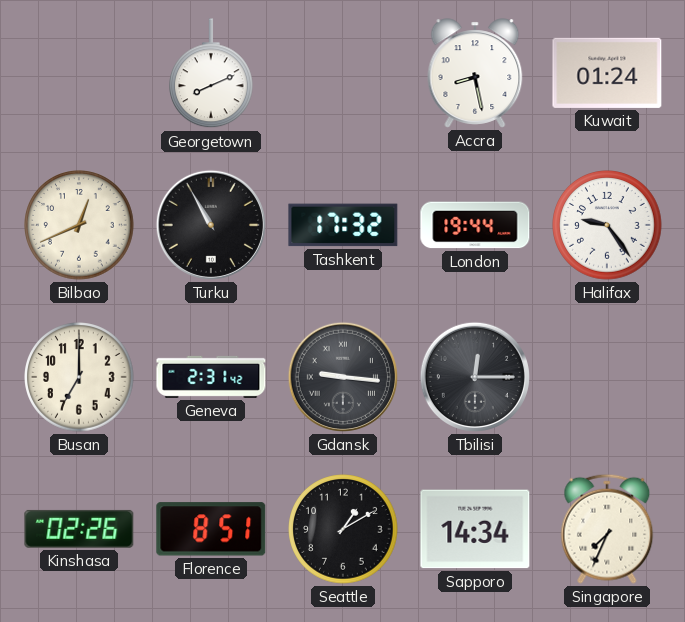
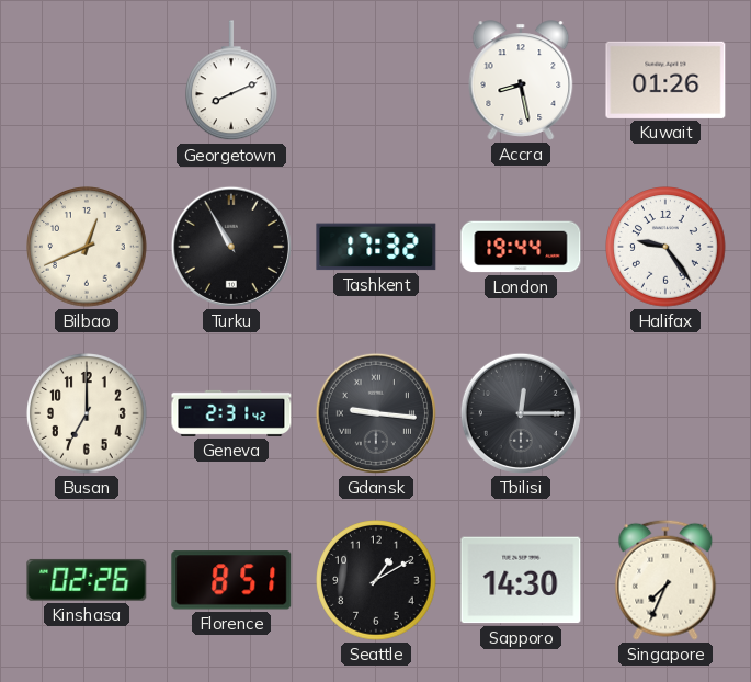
Kuwait: 01:24 -> 01:26
Sapporo: 14:34 -> 14:30
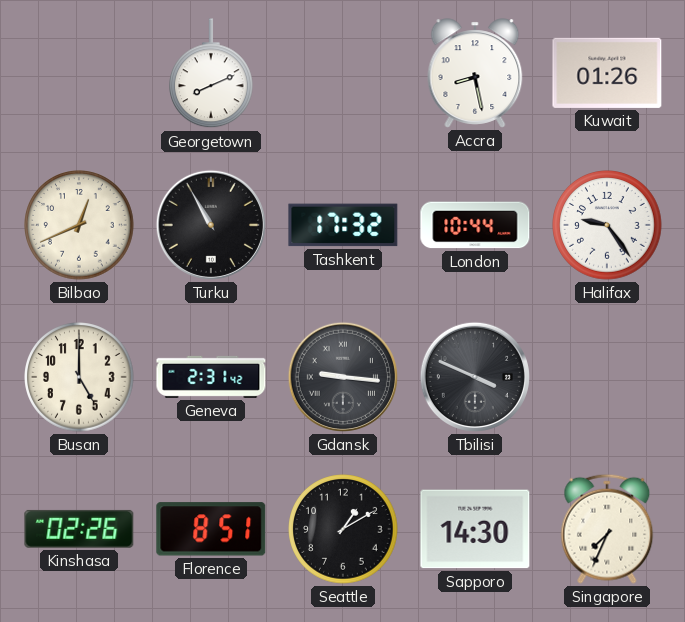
London: 19:44 -> 10:44
Busan: 7:00 -> 5:00
Tbilisi: 12:15 -> 3:49
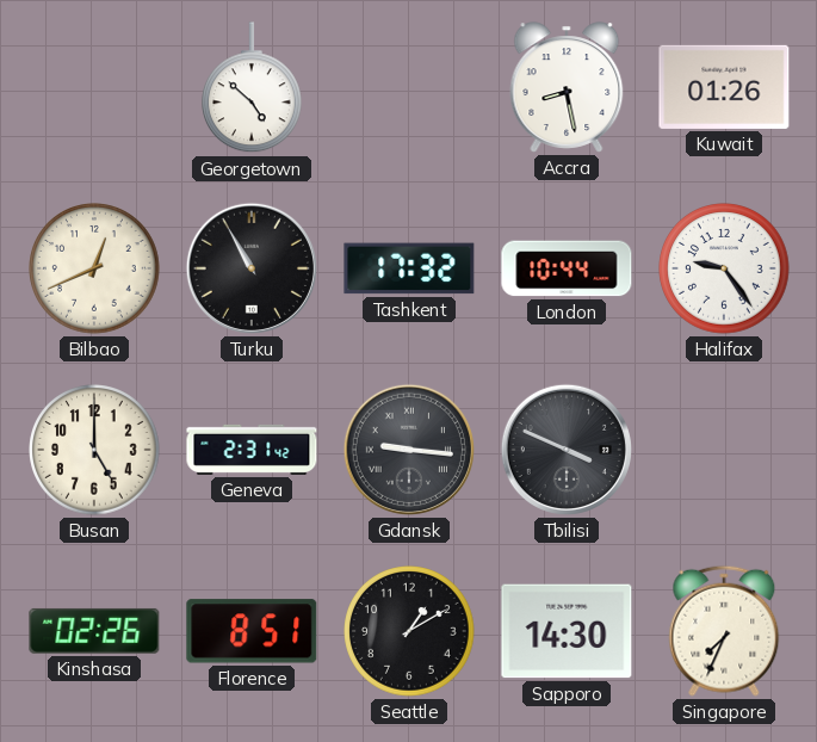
Georgetown: 8:11 -> 4:52
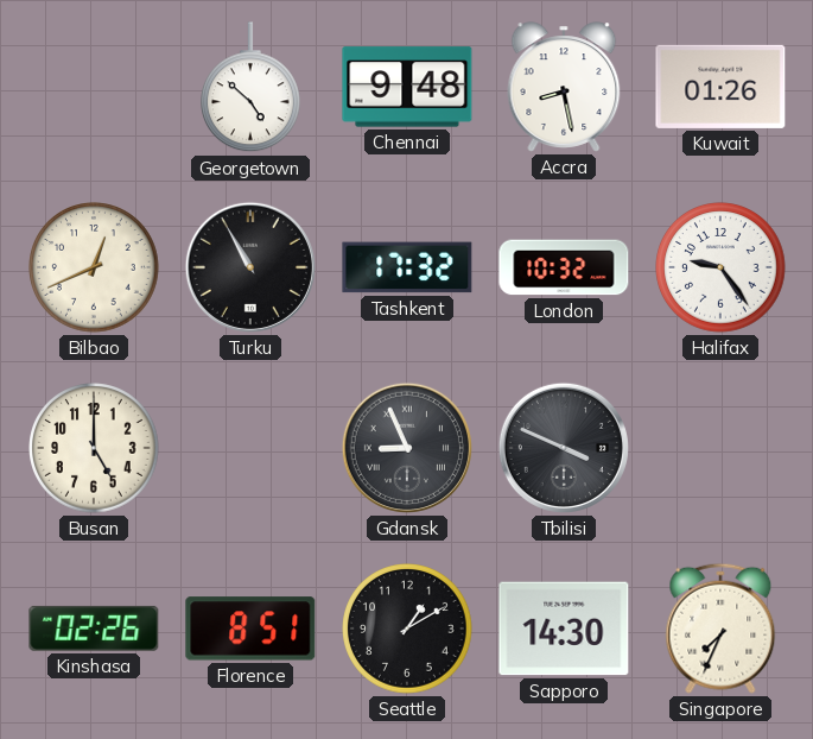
Chennai: none -> 9:48
London: 10:44 -> 10:32
Geneva: 2:31 -> none
Gdansk: 9:16 -> 8:56
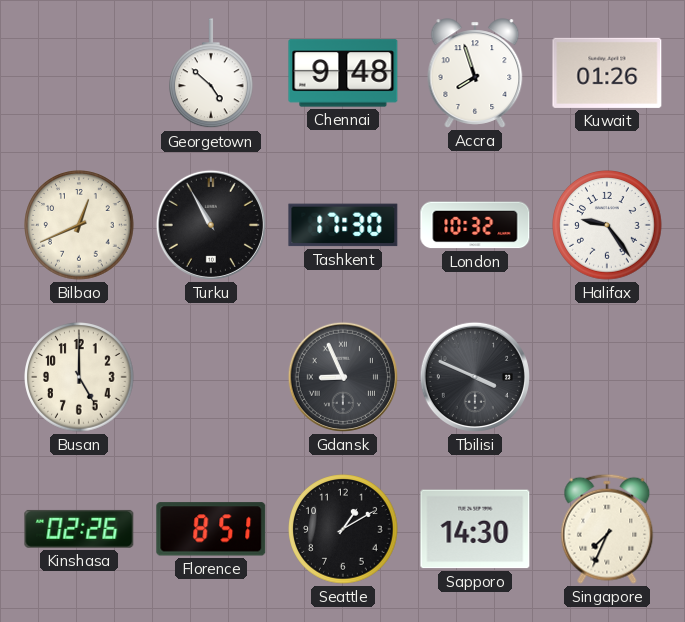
Accra: 8:28 -> 7:57
Tashkent: 17:32 -> 17:30
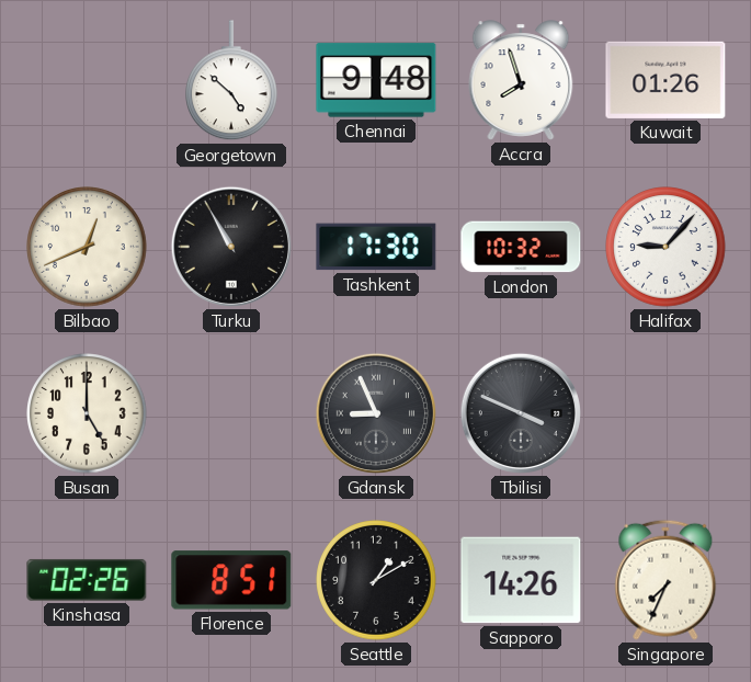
Halifax: 9:24 -> 9:07
Sapporo: 14:30 -> 14:26
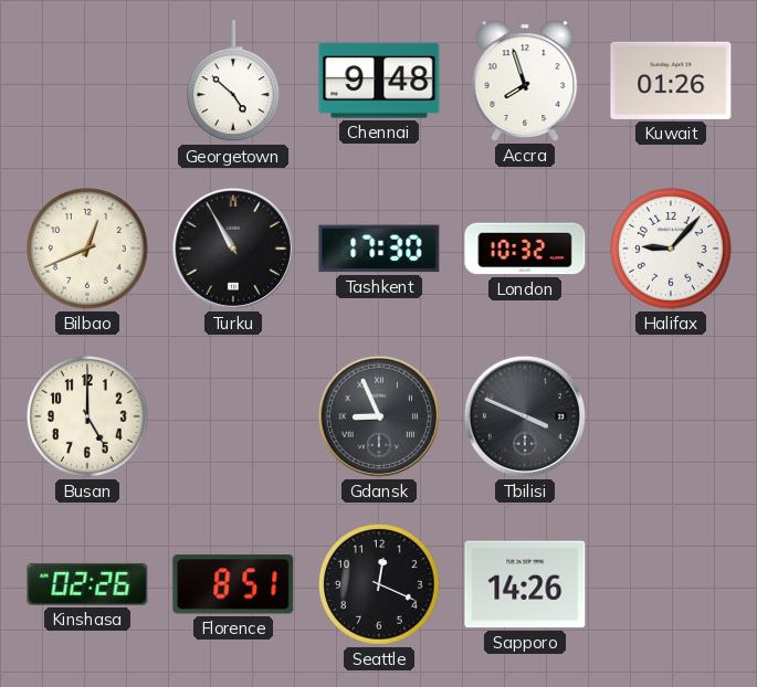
Seattle: 1:10 -> 12:19
Singapore: 7:34 -> none
